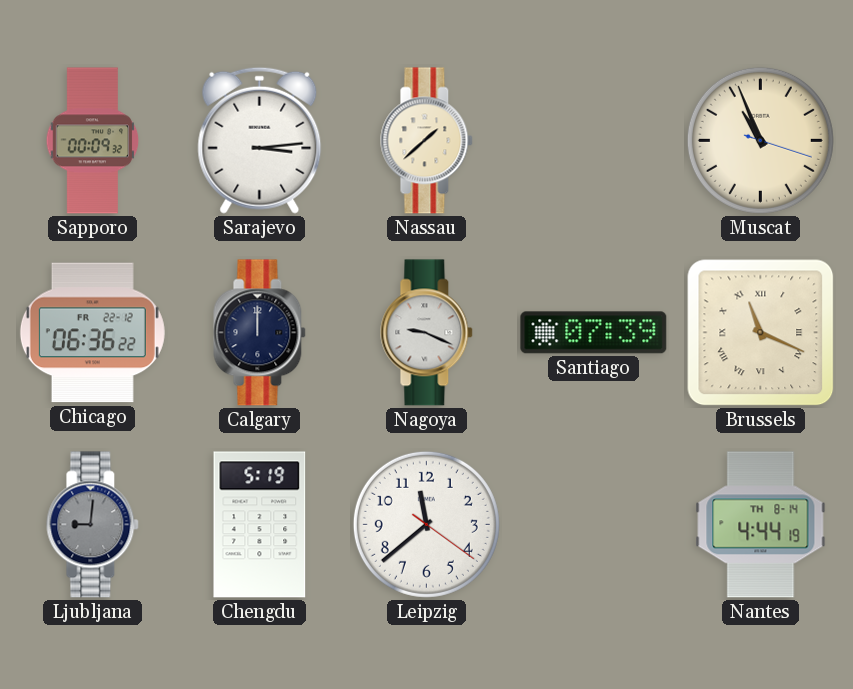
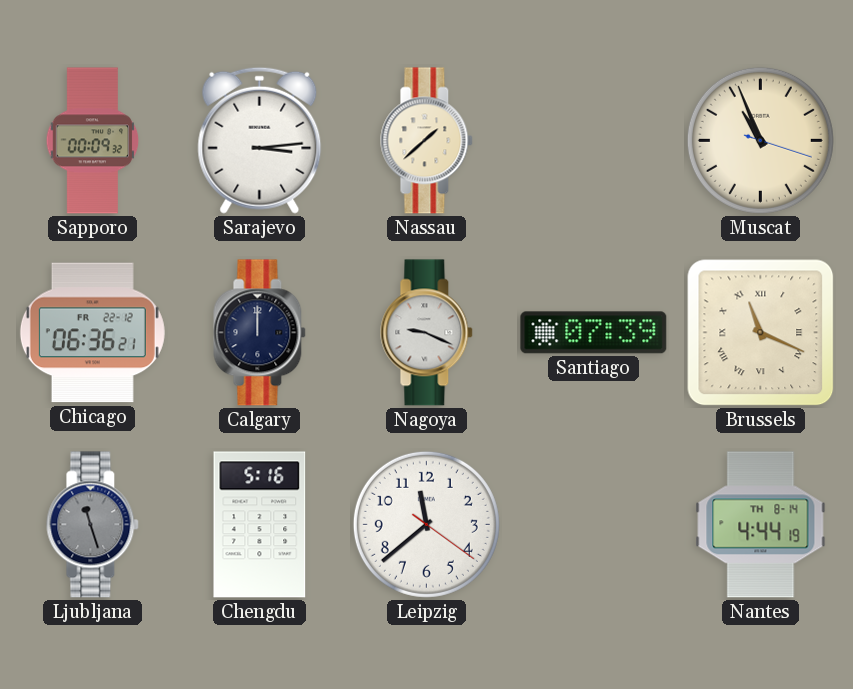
Chicago: 06:36:22 -> 06:36:21
Ljubljana: 9:01 -> 11:27
Chengdu: 5:19 -> 5:16
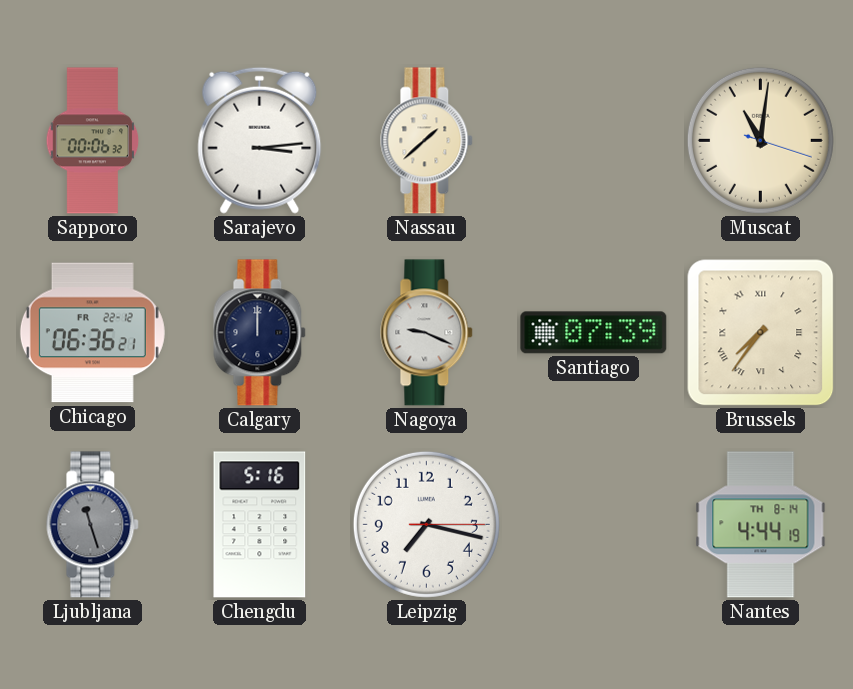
Sapporo: 00:09 -> 00:06
Muscat: 10:56 -> 11:01
Brussels: 11:19 -> 7:36
Leipzig: 11:38 -> 7:17
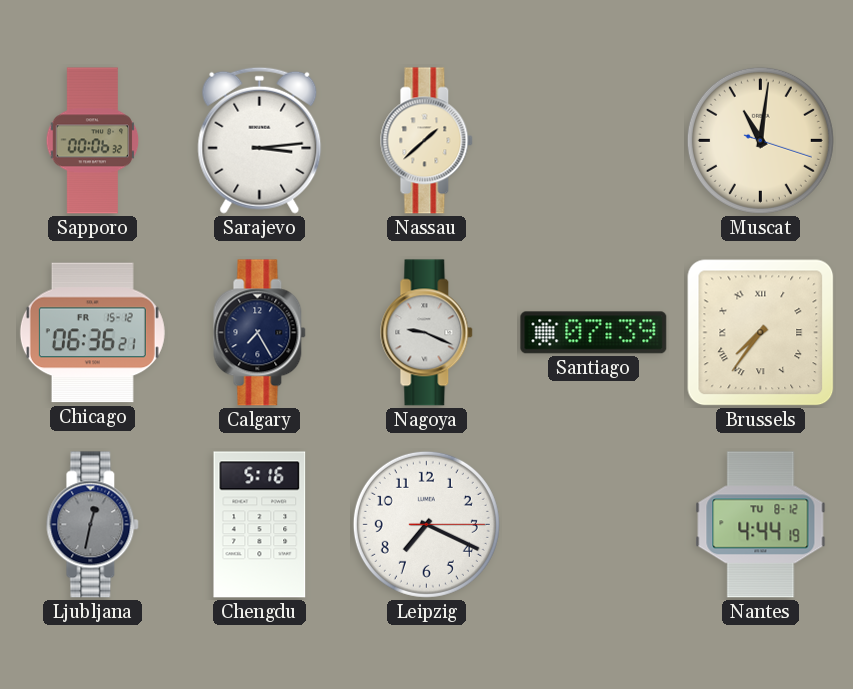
Chicago date: FR 22-12 -> FR 15-12
Calgary: 12:00 -> 7:25
Ljubljana: 11:27 -> 12:32
Leipzig: 7:17 -> 7:19
Nantes date: TH 8-14 -> TU 8-12
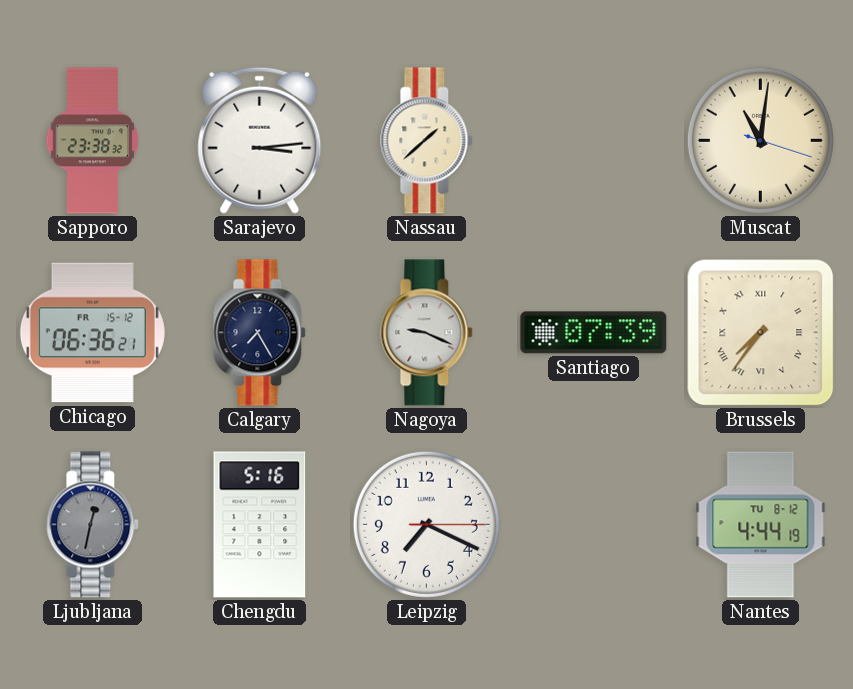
Sapporo: 00:06 -> 23:38
